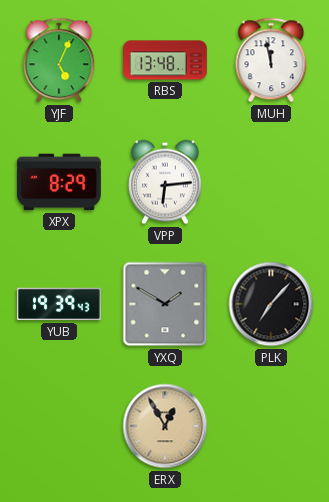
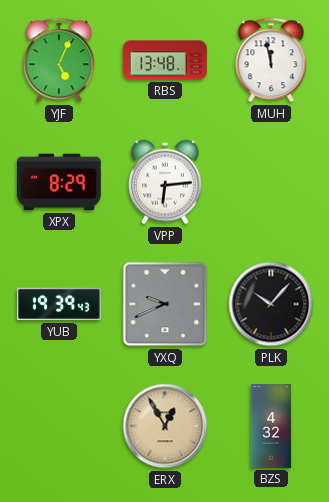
YXQ: 1:50 -> 9:41
PLK: 7:07 -> 10:07
BZS: none -> 4:32
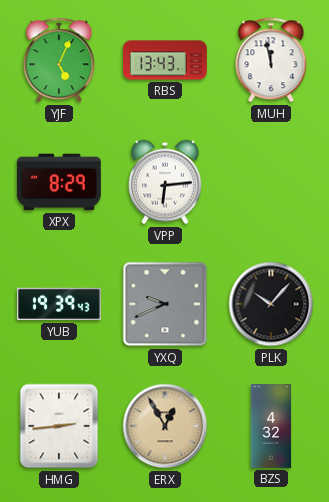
RBS: 13:48 -> 13:43
HMG: none -> 2:44
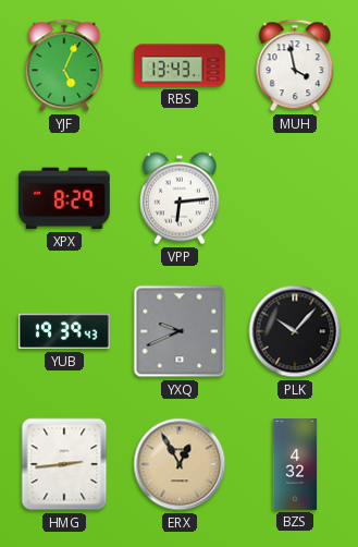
MUH: 11:58 -> 3:58
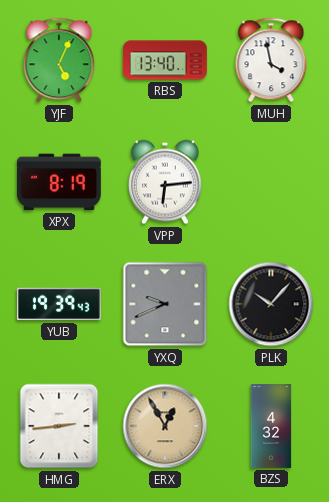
RBS: 13:43 -> 13:40
XPX: 8:29 -> 8:19
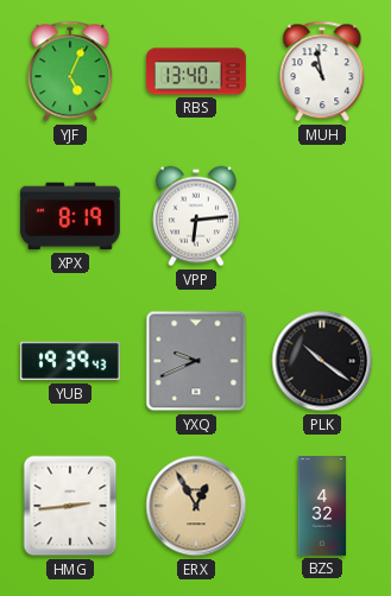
MUH: 3:58 -> 10:58
PLK: 10:07 -> 10:21
